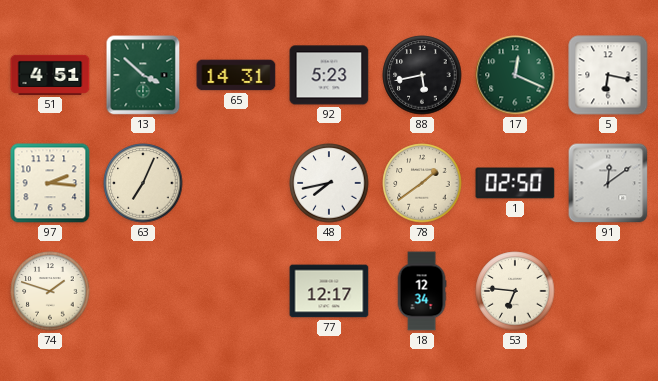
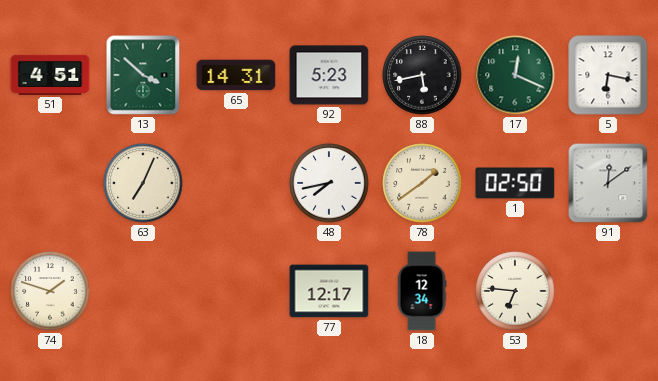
97: 2:16 -> none
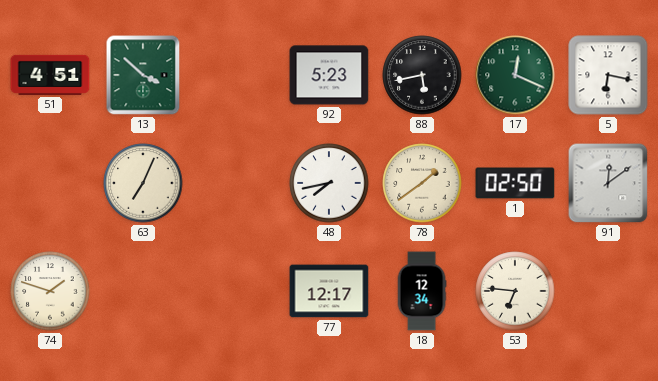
65: 14:31 -> none
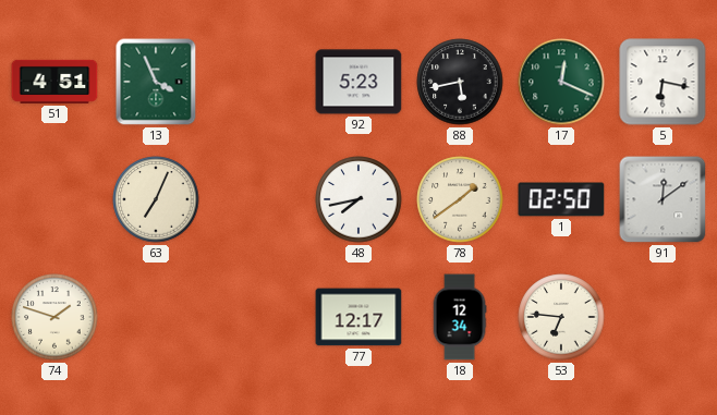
13: 3:52 -> 3:56
